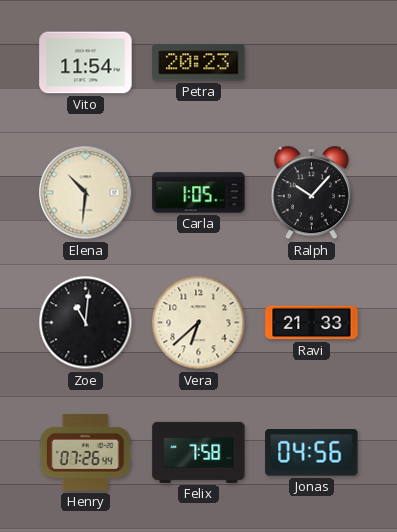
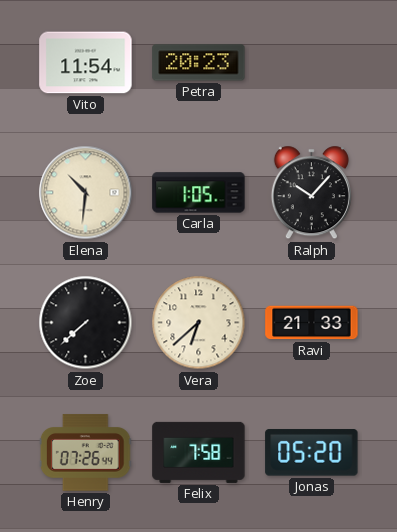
Zoe: 11:01 -> 7:38
Jonas: 04:56 -> 05:20
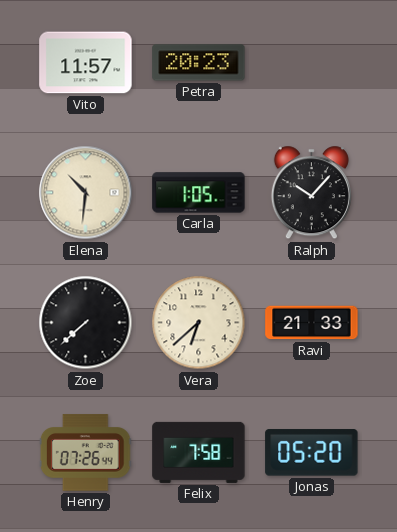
Vito: 11:54 -> 11:57
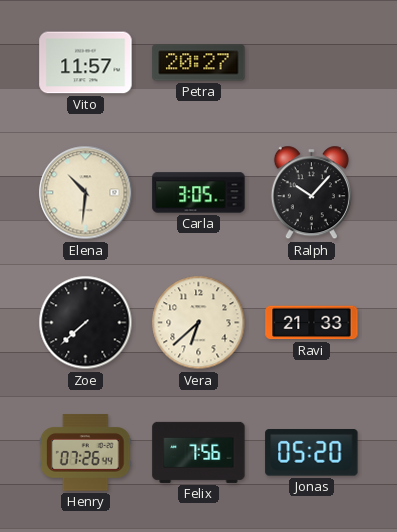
Petra: 20:23 -> 20:27
Carla: 1:05 -> 3:05
Felix: 7:58 -> 7:56
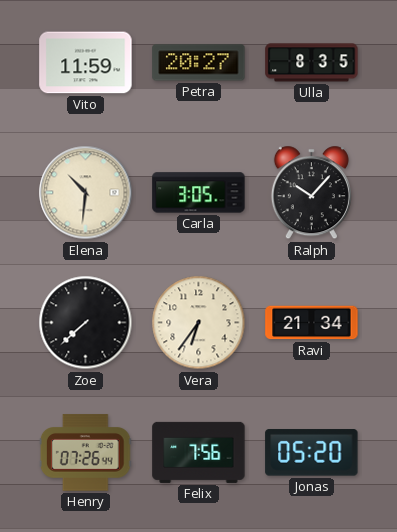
Vito: 11:57 -> 11:59
Ulla: none -> 8:35
Vera: 6:38 -> 6:36
Ravi: 21:33 -> 21:34
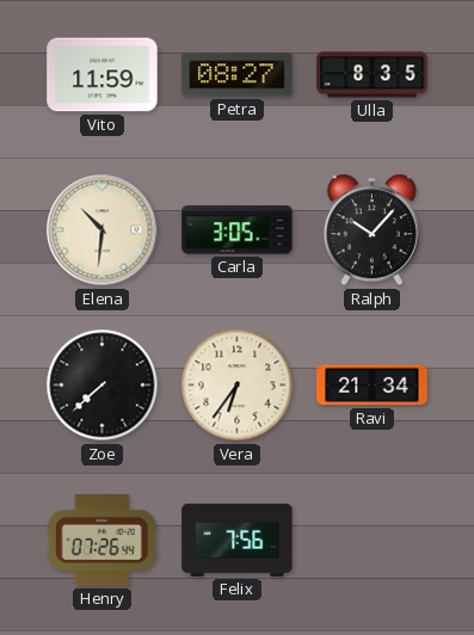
Petra: 20:27 -> 08:27
Jonas: 05:20 -> none
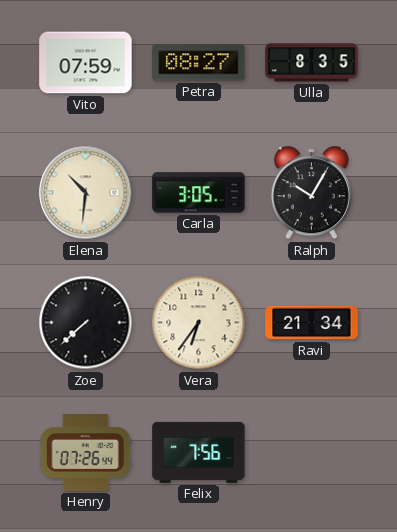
Vito: 11:59 -> 07:59
Ralph: 10:07 -> 10:05
